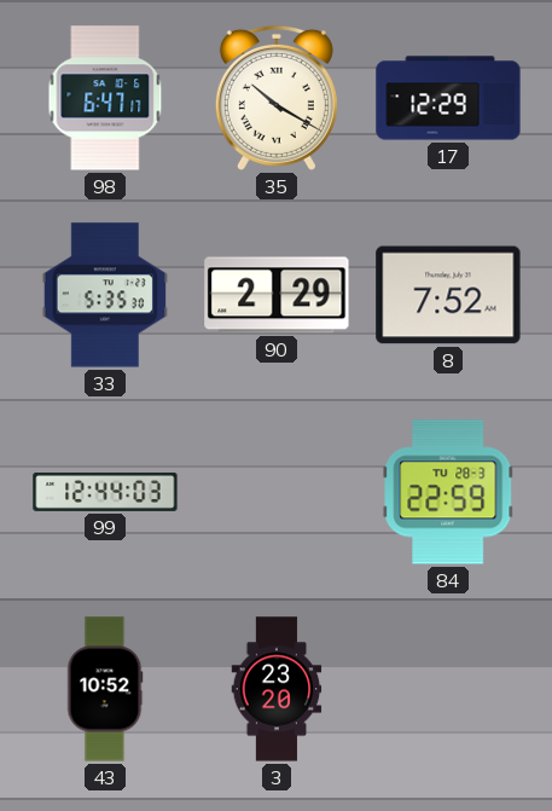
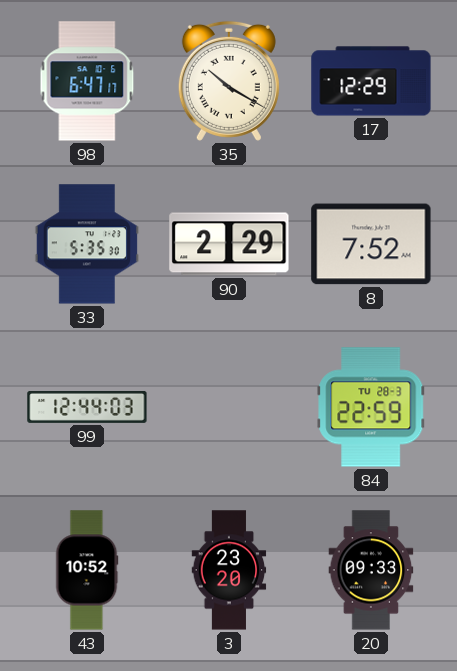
20: none -> 09:33
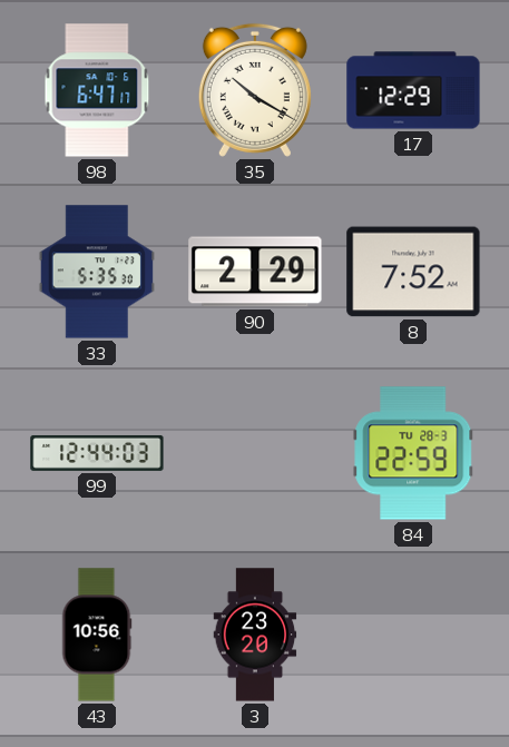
43: 10:52 -> 10:56
20: 09:33 -> none
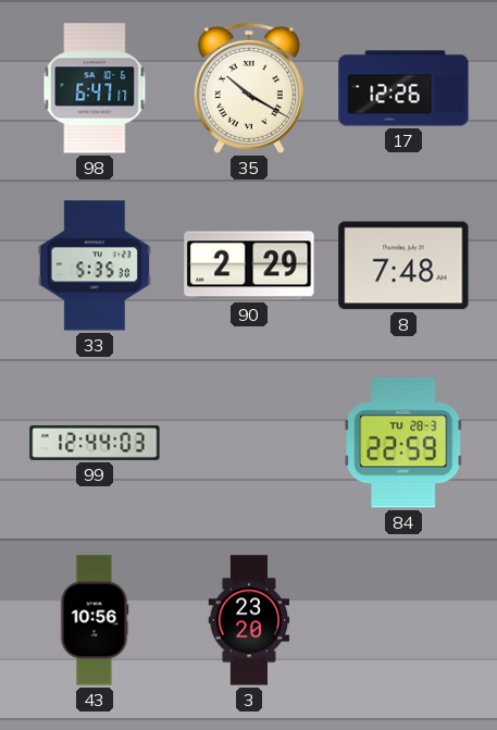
17: 12:29 -> 12:26
8: 7:52 -> 7:48
